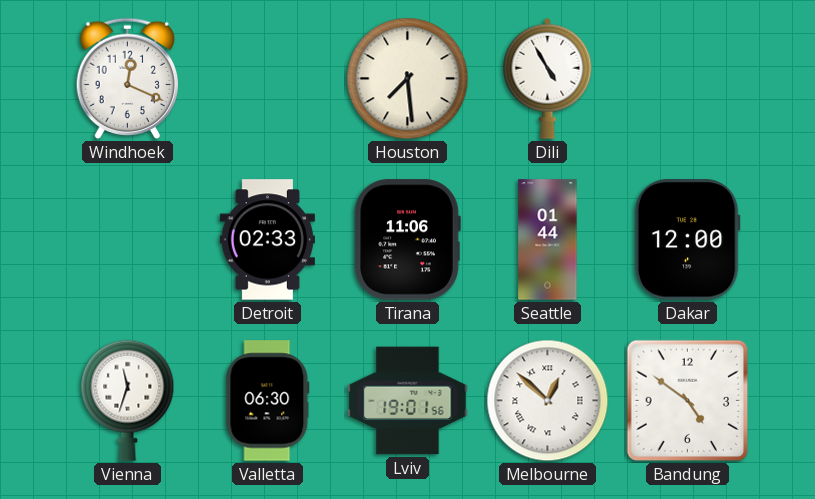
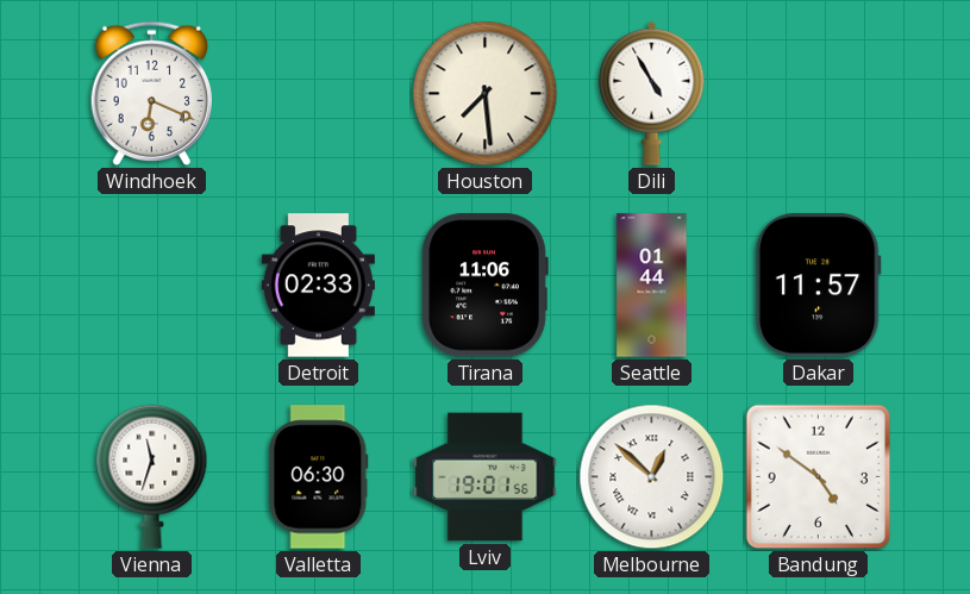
Windhoek: 12:19 -> 6:19
Dakar: 12:00 -> 11:57
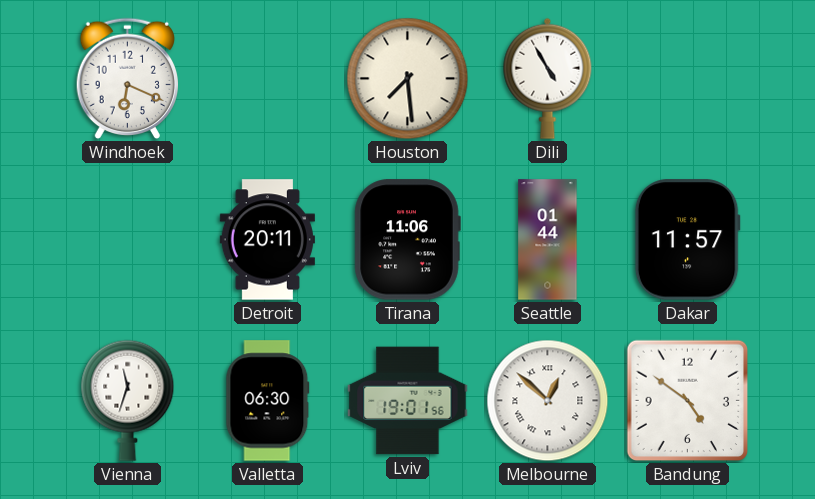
Detroit: 02:33 -> 20:11
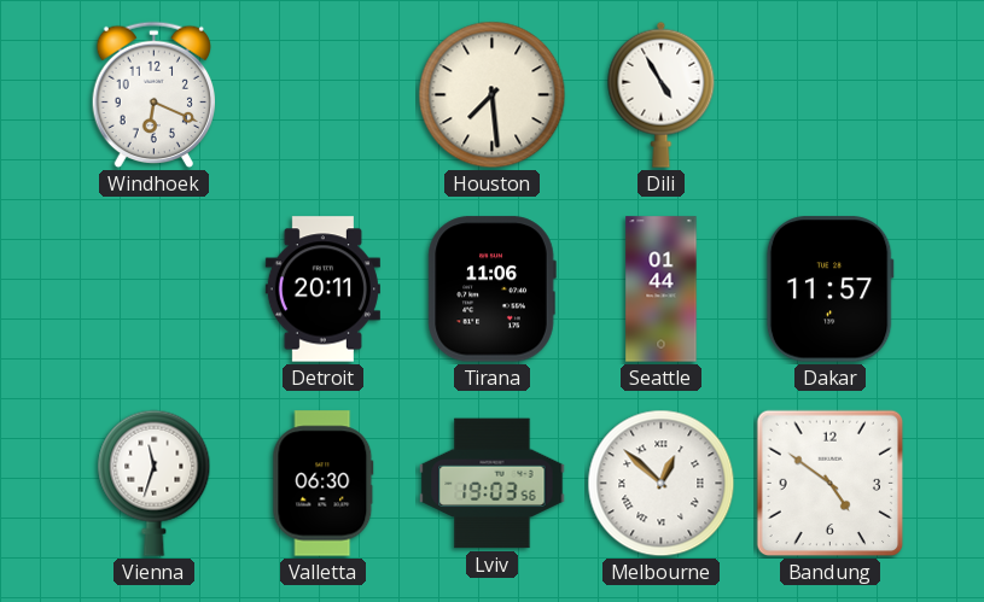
Lviv: 19:01 -> 19:03
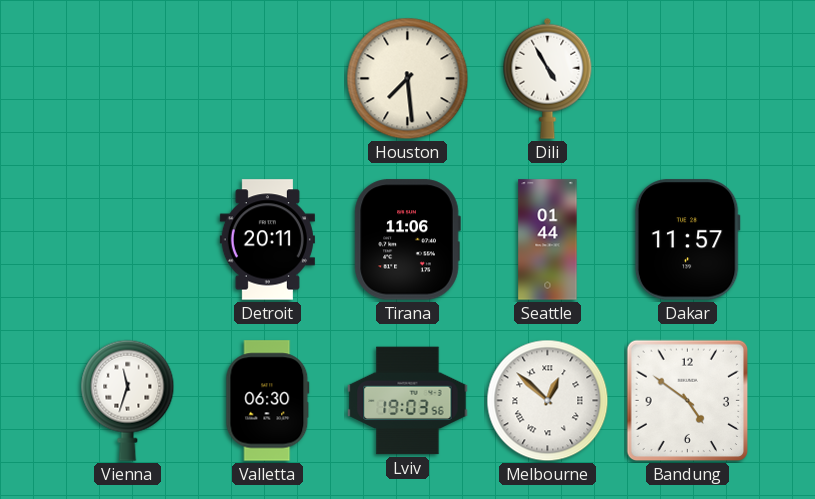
Windhoek: 6:19 -> none
